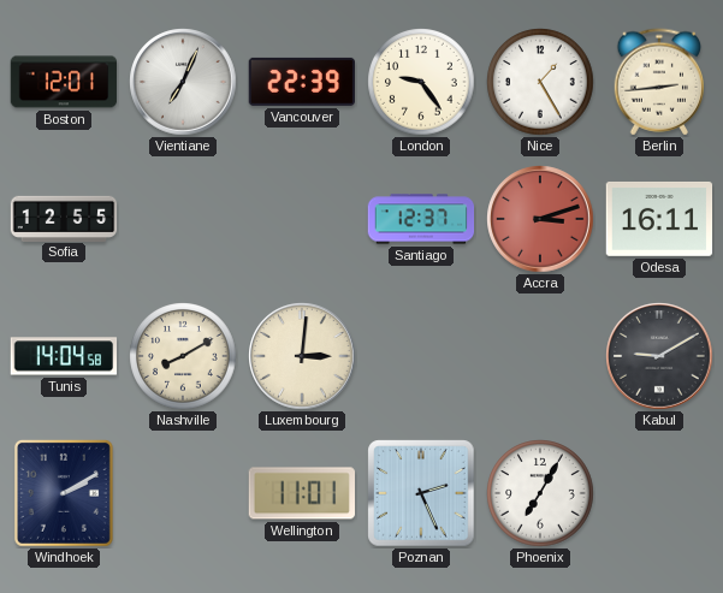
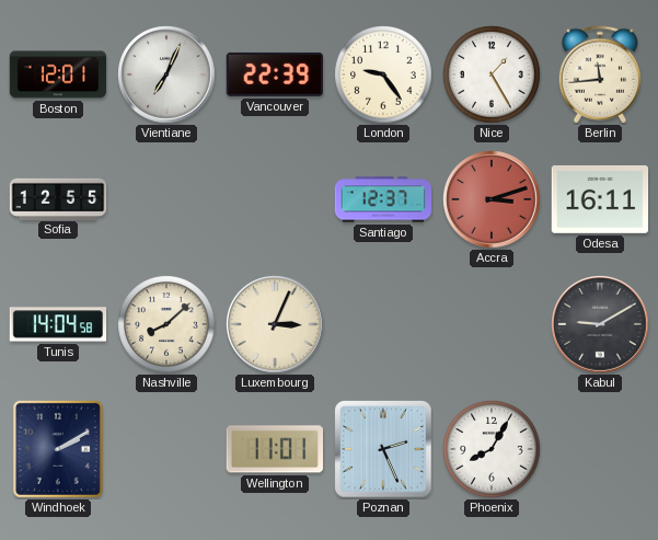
Berlin: 2:44 -> 11:44
Nashville: 8:10 -> 8:08
Luxembourg: 3:01 -> 3:04
Phoenix: 7:05 -> 8:05
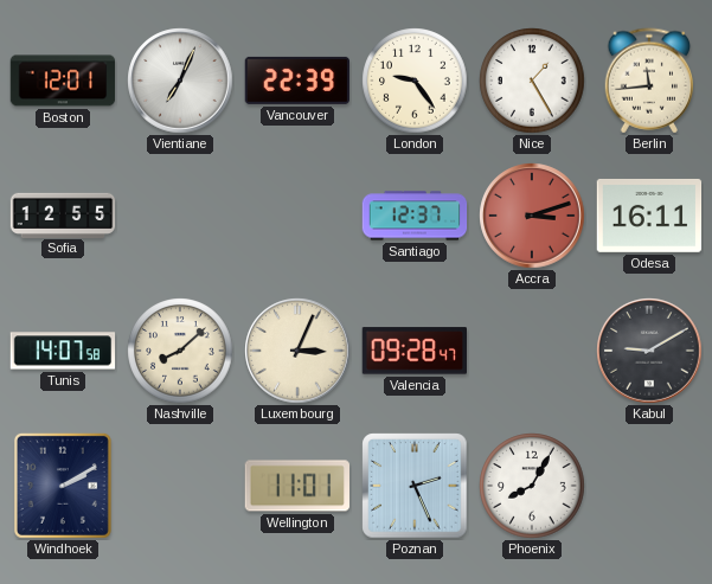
Tunis: 14:04 -> 14:07
Valencia: none -> 09:28
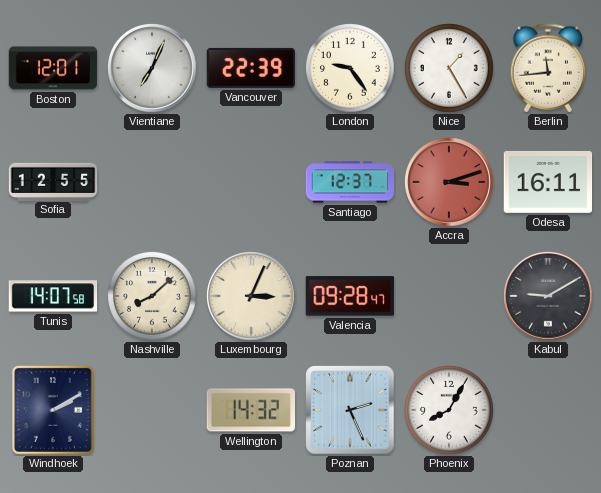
Wellington: 11:01 -> 14:32
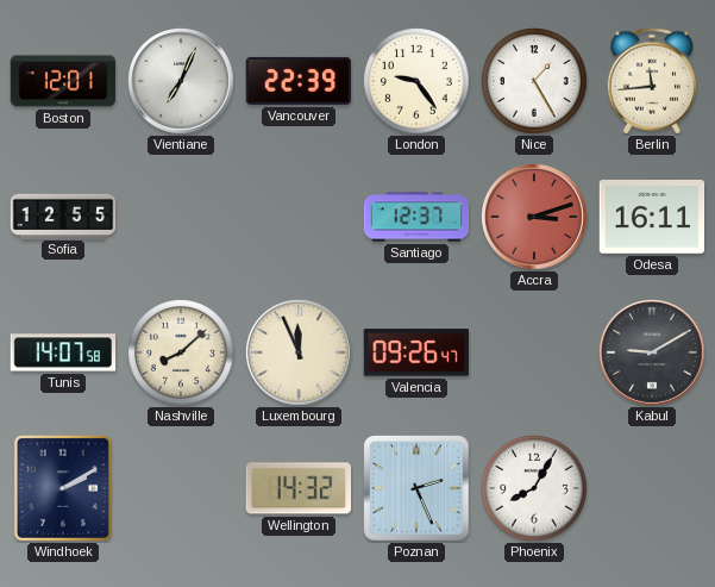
Luxembourg: 3:04 -> 11:56
Valencia: 09:28 -> 09:26
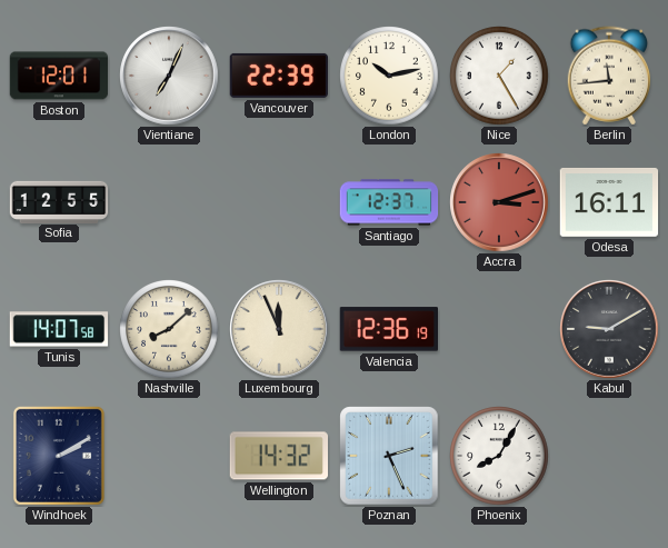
London: 9:24 -> 10:13
Valencia: 09:26 -> 12:36
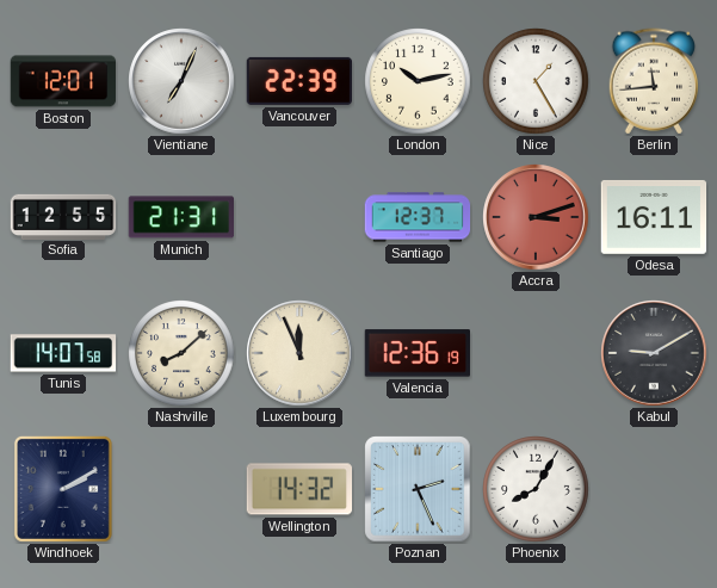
Munich: none -> 21:31
